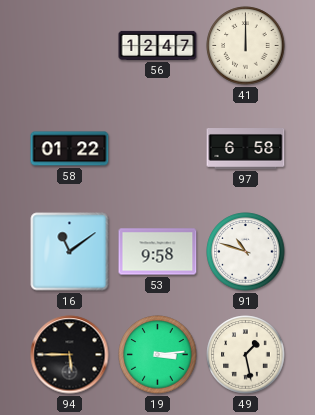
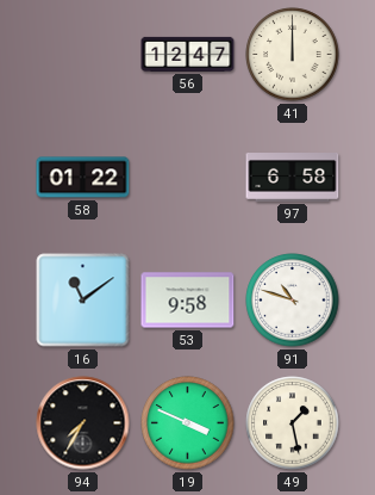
94: 5:45 -> 7:35
19: 3:14 -> 3:49
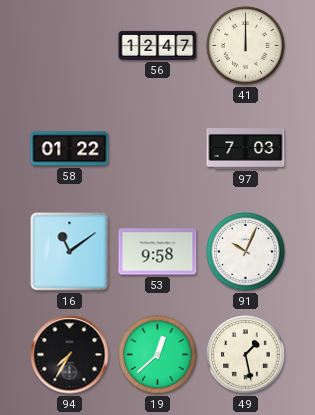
97: 6:58 -> 7:03
91: 10:48 -> 10:04
19: 3:49 -> 12:38
